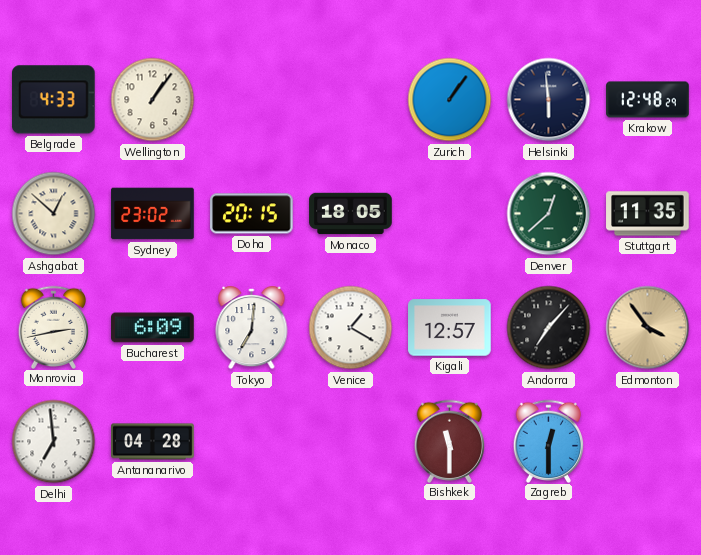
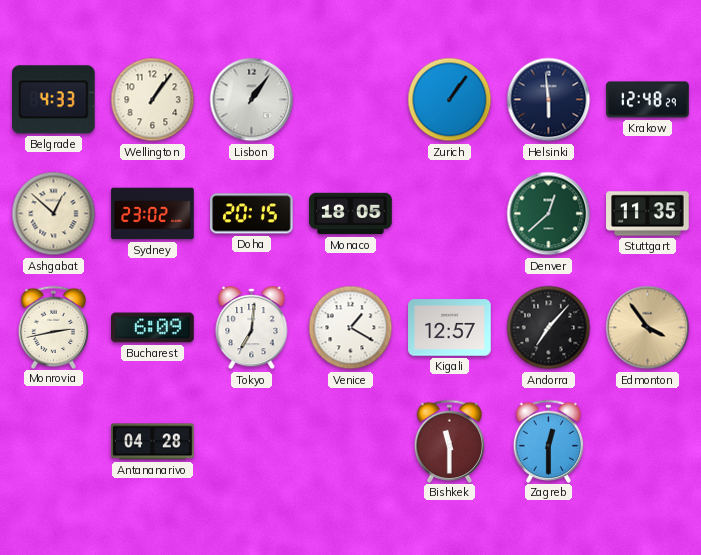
Lisbon: none -> 1:06
Delhi: 6:59 -> none
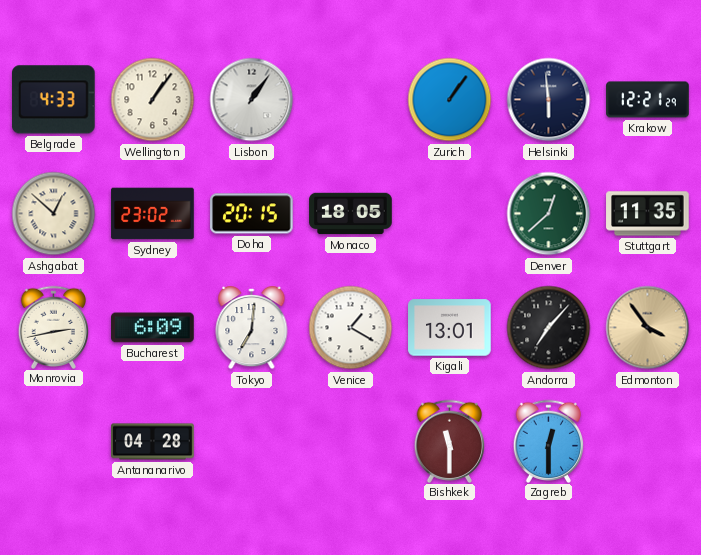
Krakow: 12:48 -> 12:21
Kigali: 12:57 -> 13:01
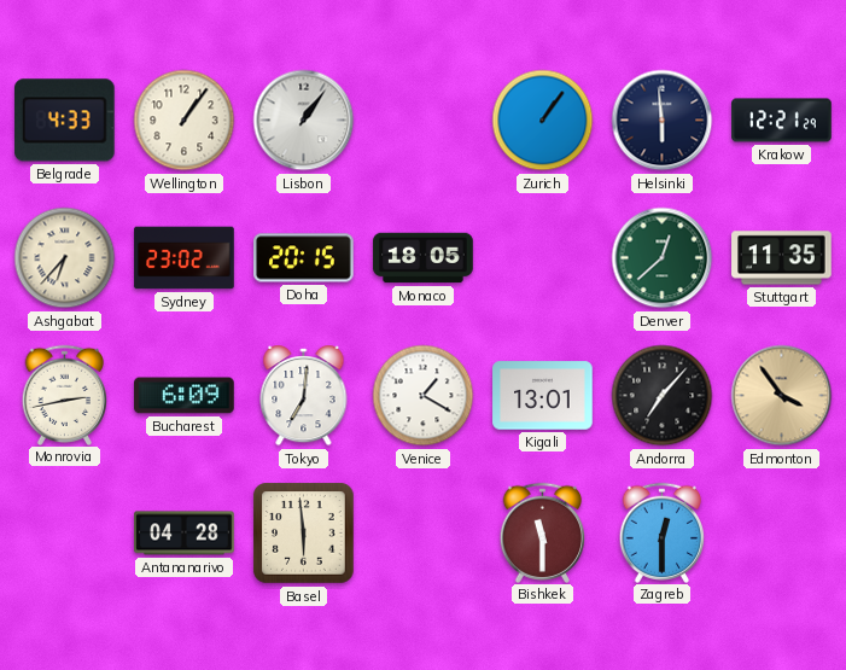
Ashgabat: 12:52 -> 6:37
Basel: none -> 5:59
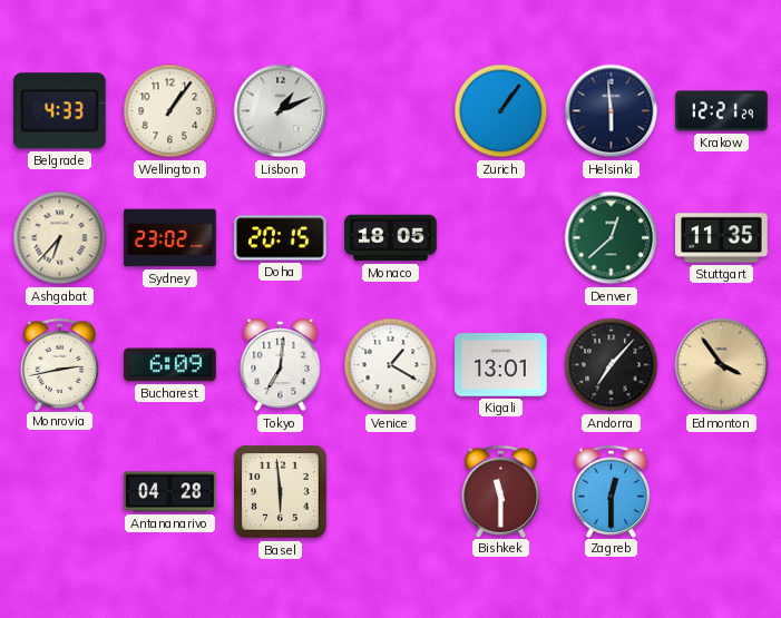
Lisbon: 1:06 -> 1:11
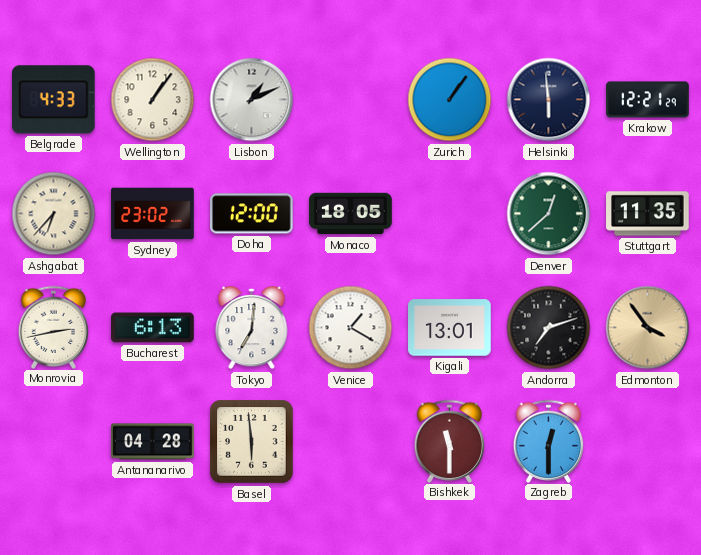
Doha: 20:15 -> 12:00
Bucharest: 6:09 -> 6:13
Andorra: 7:07 -> 7:12
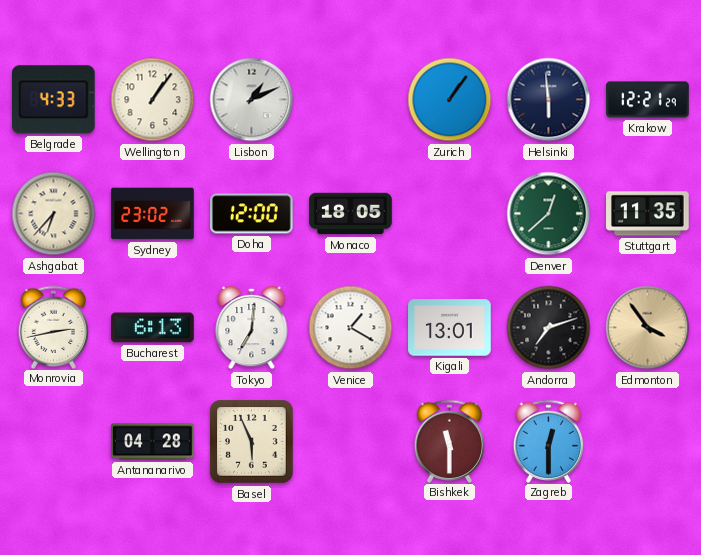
Basel: 5:59 -> 5:56
